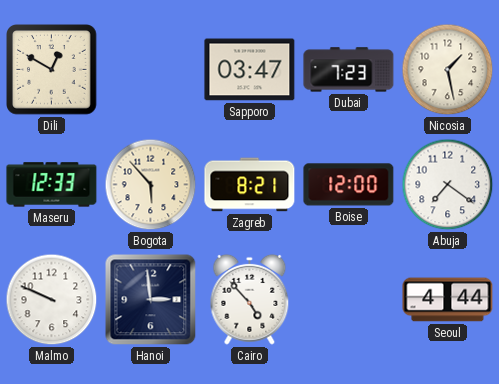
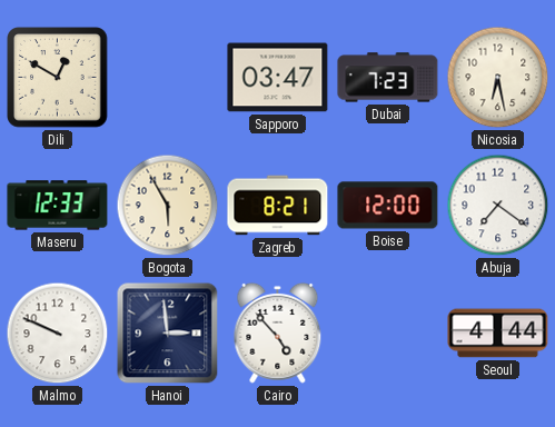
Nicosia: 1:28 -> 6:28
Bogota: 5:53 -> 5:55
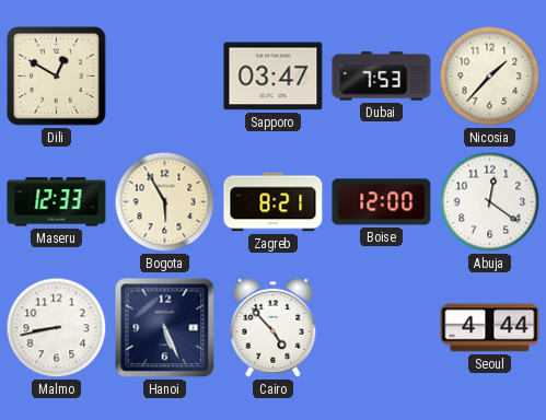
Dubai: 7:23 -> 7:53
Nicosia: 6:28 -> 1:37
Abuja: 7:21 -> 12:21
Malmo: 9:49 -> 8:43
Hanoi: 2:59 -> 5:26
